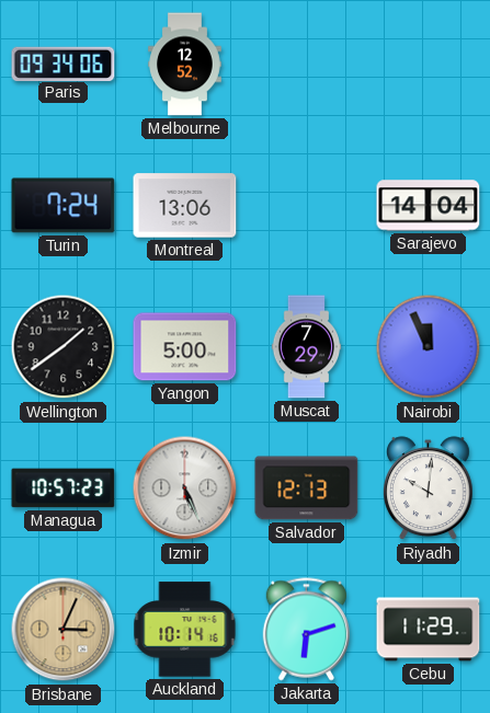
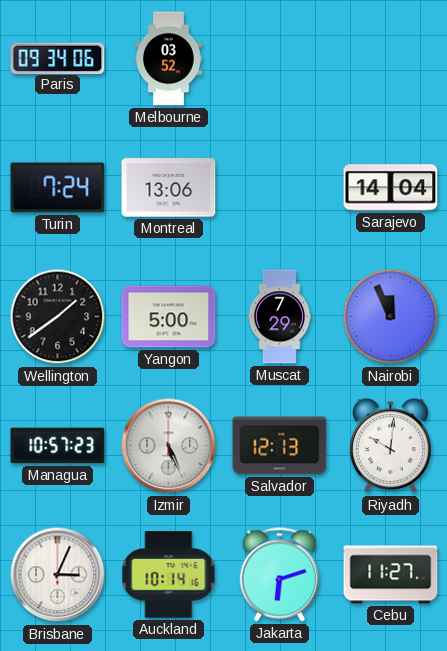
Melbourne: 12:52 -> 03:52
Brisbane dial: champagne -> white
Cebu: 11:29 -> 11:27
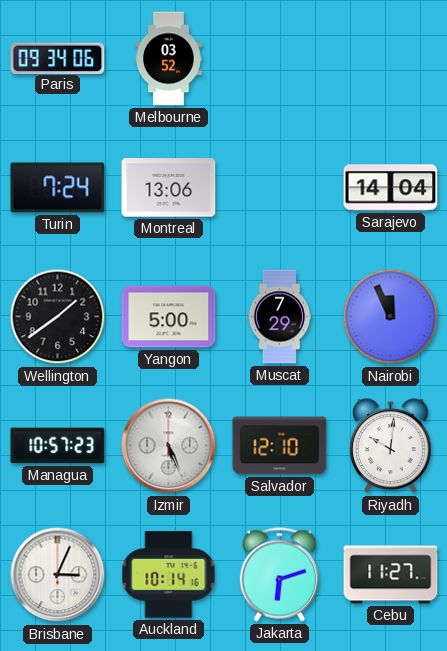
Salvador: 12:13 -> 12:10
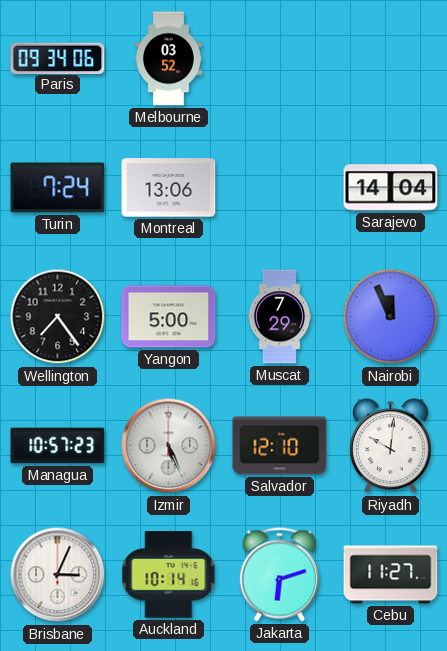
Wellington: 1:39 -> 7:24
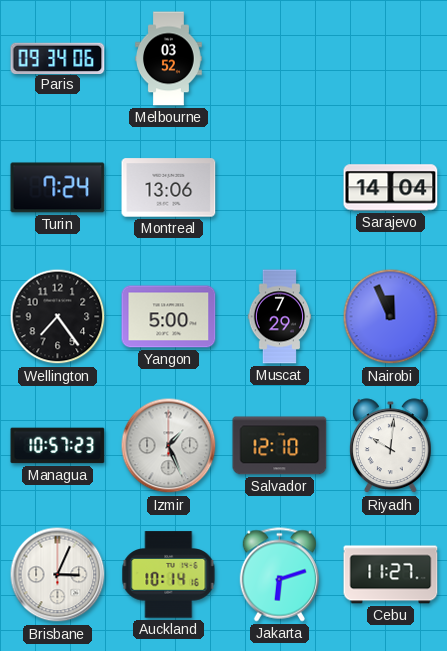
Izmir: 5:26 -> 1:26
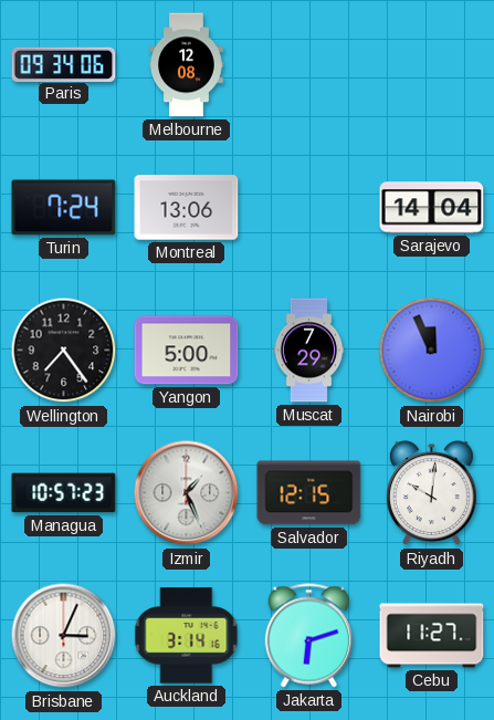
Melbourne: 03:52 -> 12:08
Salvador: 12:10 -> 12:15
Auckland: 10:14 -> 3:14
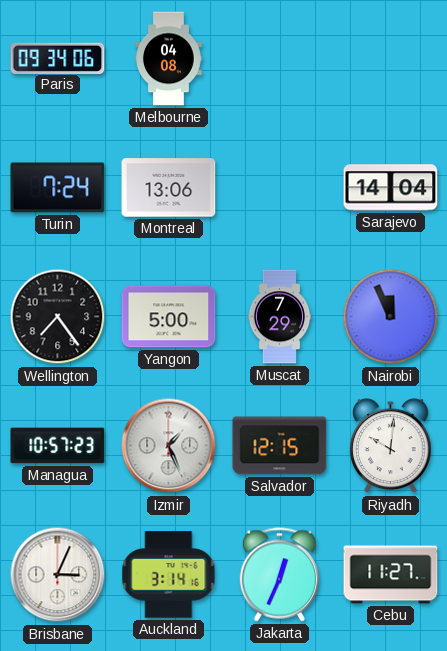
Melbourne: 12:08 -> 04:08
Jakarta: 6:12 -> 12:34
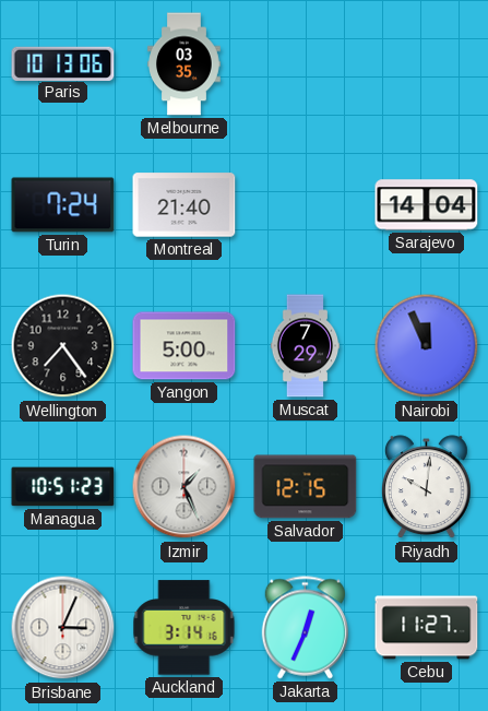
Paris: 09:34 -> 10:13
Melbourne: 04:08 -> 03:35
Montreal: 13:06 -> 21:40
Managua: 10:57 -> 10:51
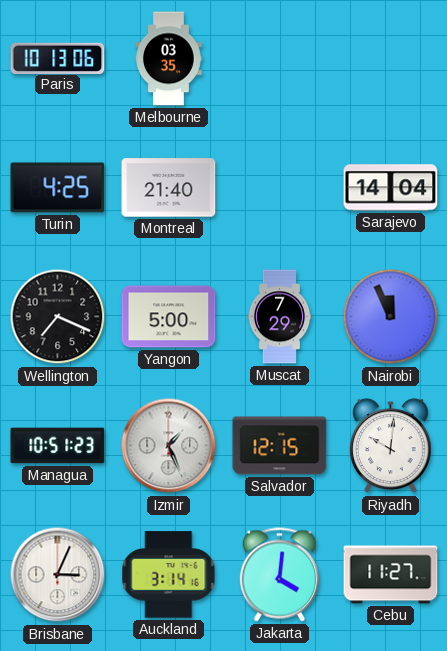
Turin: 7:24 -> 4:25
Wellington: 7:24 -> 7:19
Jakarta: 12:34 -> 4:01
